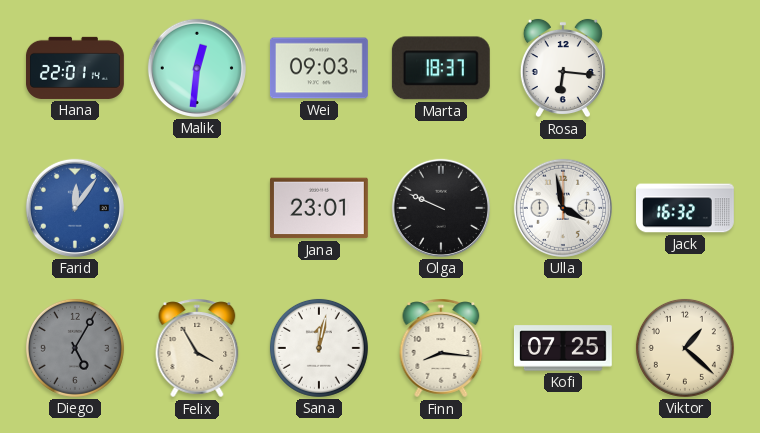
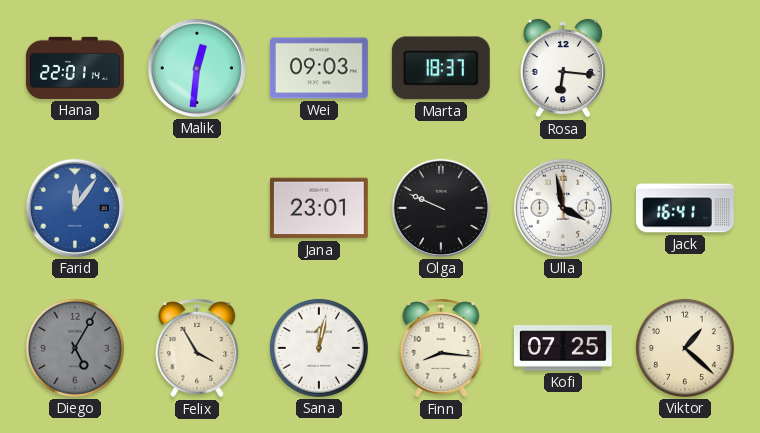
Jack: 16:32 -> 16:41
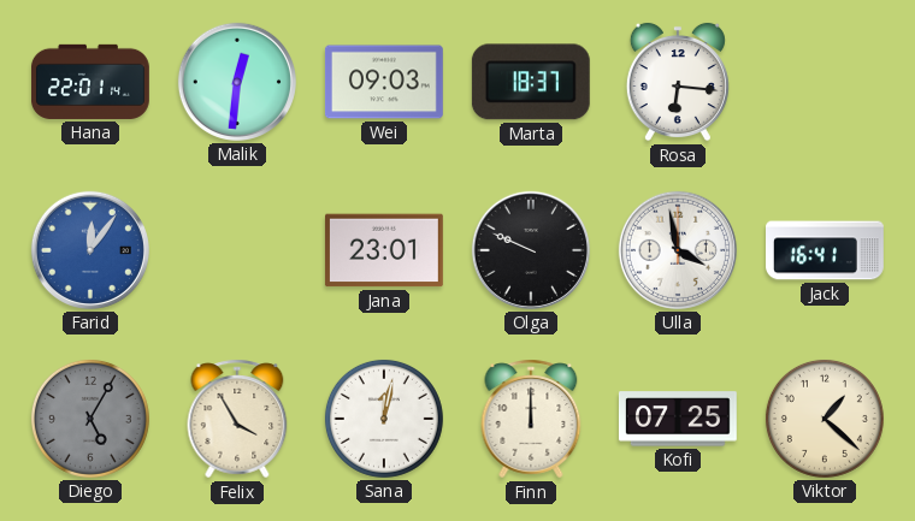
Finn: 8:16 -> 12:00
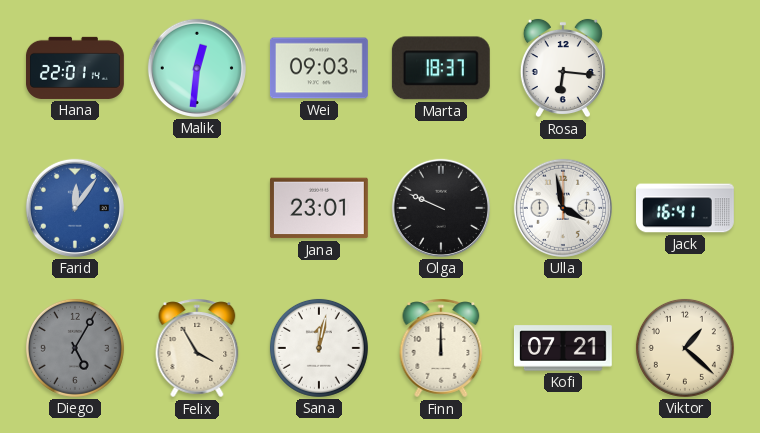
Kofi: 07:25 -> 07:21
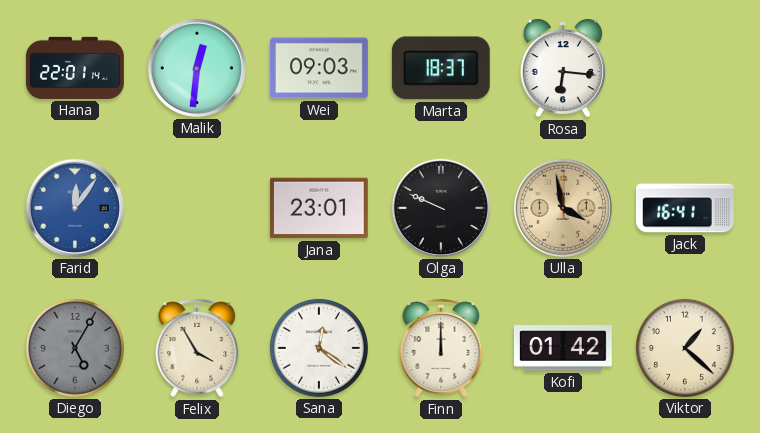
Ulla dial: white -> champagne
Sana: 12:02 -> 12:21
Kofi: 07:21 -> 01:42
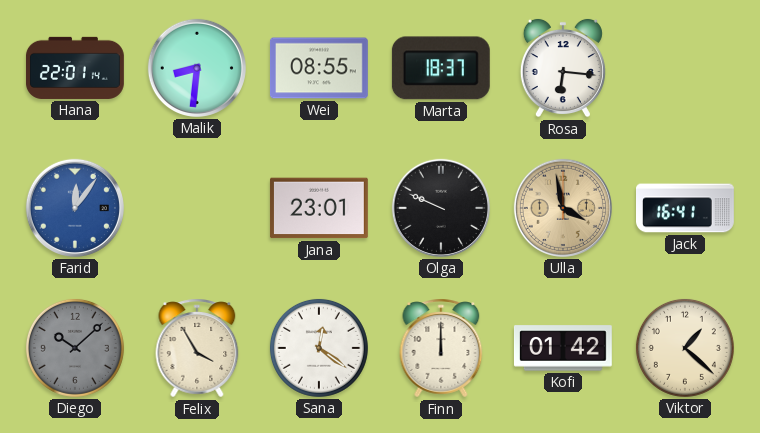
Malik: 12:31 -> 8:31
Wei: 09:03 -> 08:55
Diego: 5:05 -> 10:08
